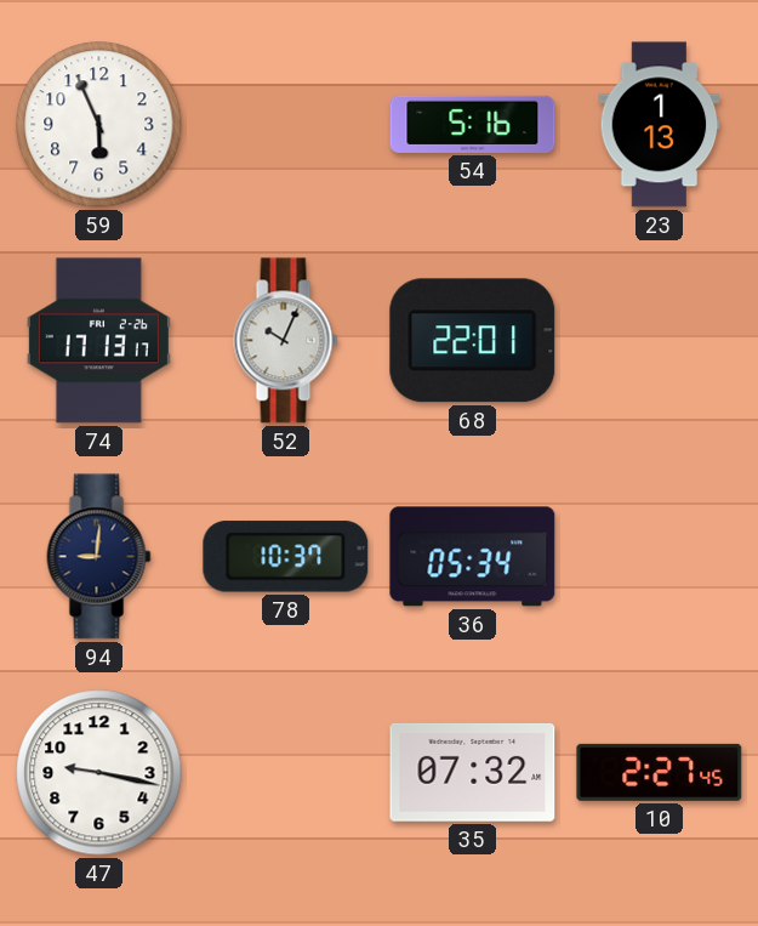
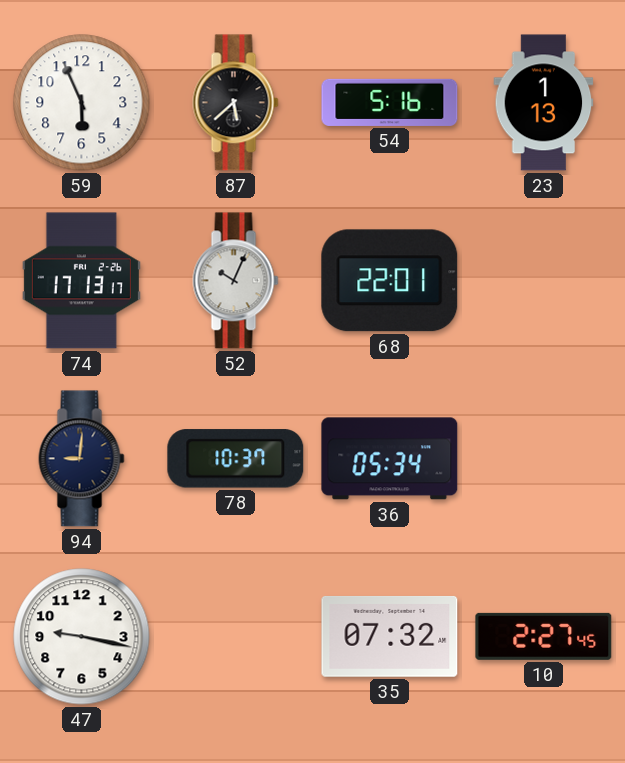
87: none -> 5:38
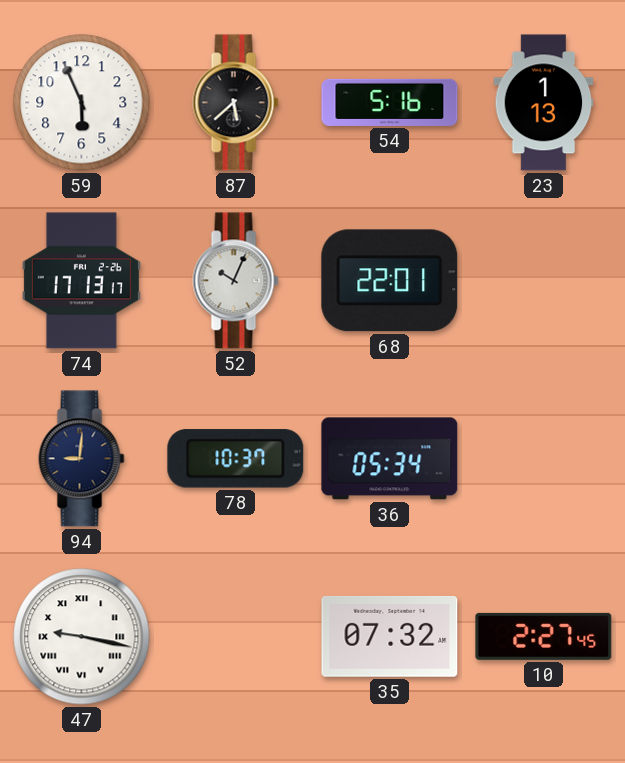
47 numerals: Arabic -> Roman
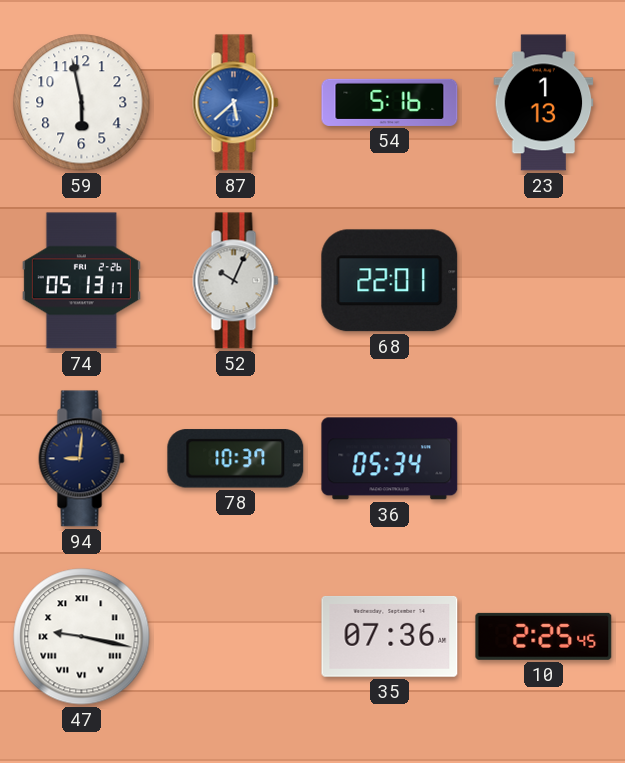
59: 5:56 -> 5:58
87 dial: black -> blue
74: 17:13 -> 05:13
35: 07:32 -> 07:36
10: 2:27 -> 2:25
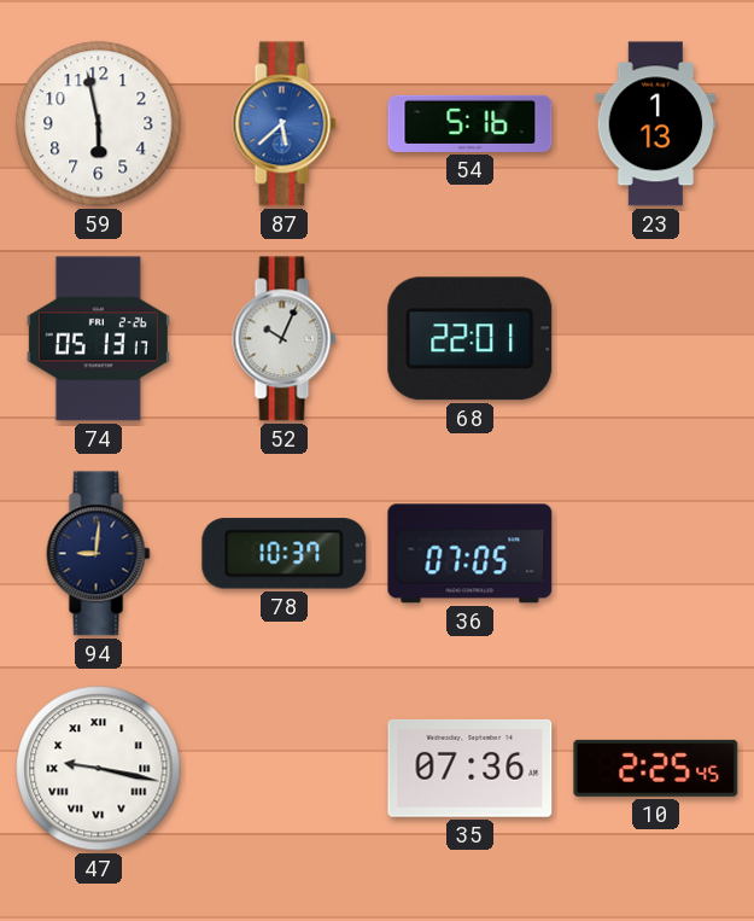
36: 05:34 -> 07:05
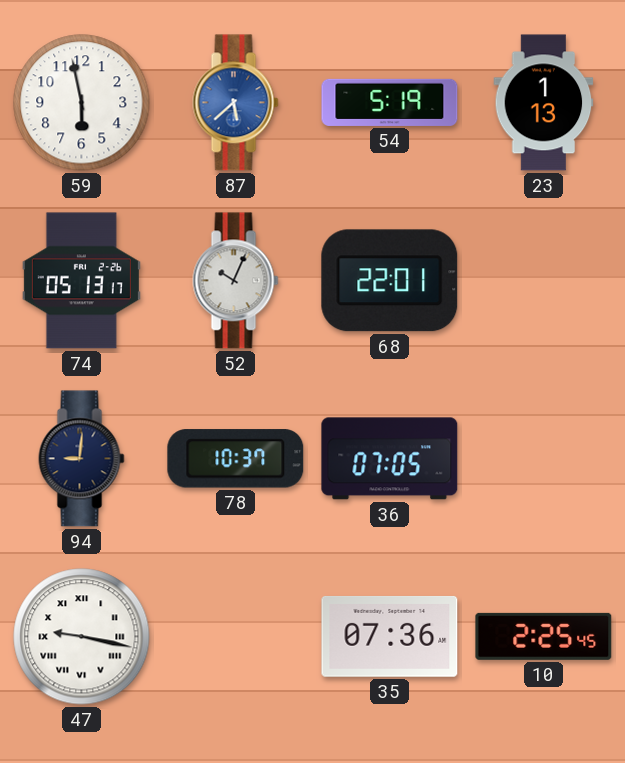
54: 5:16 -> 5:19
